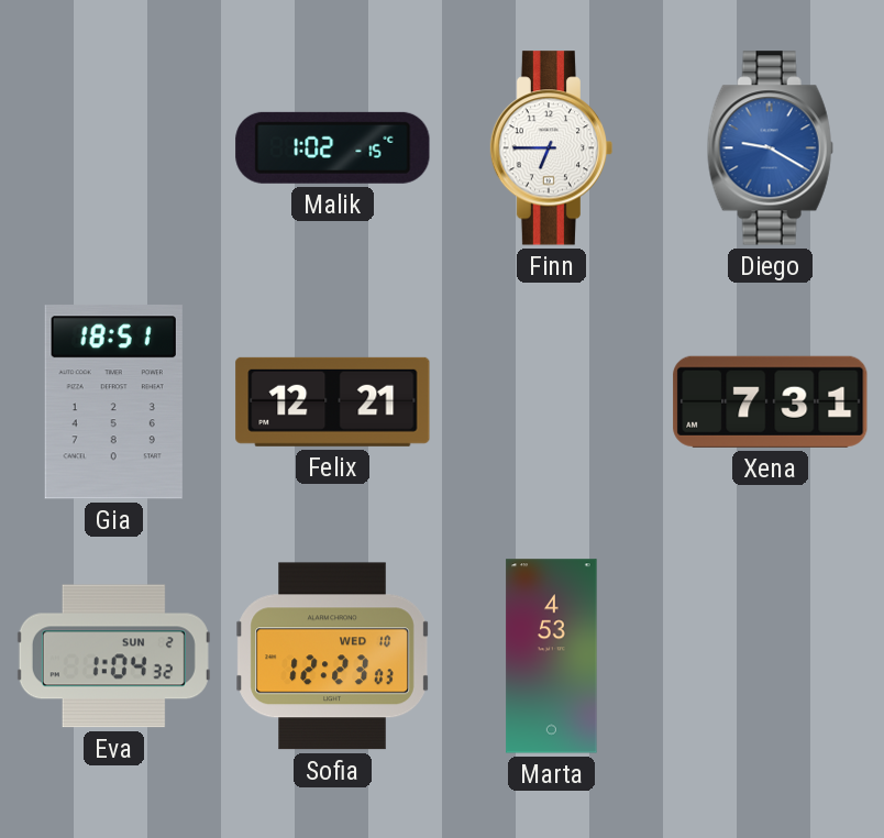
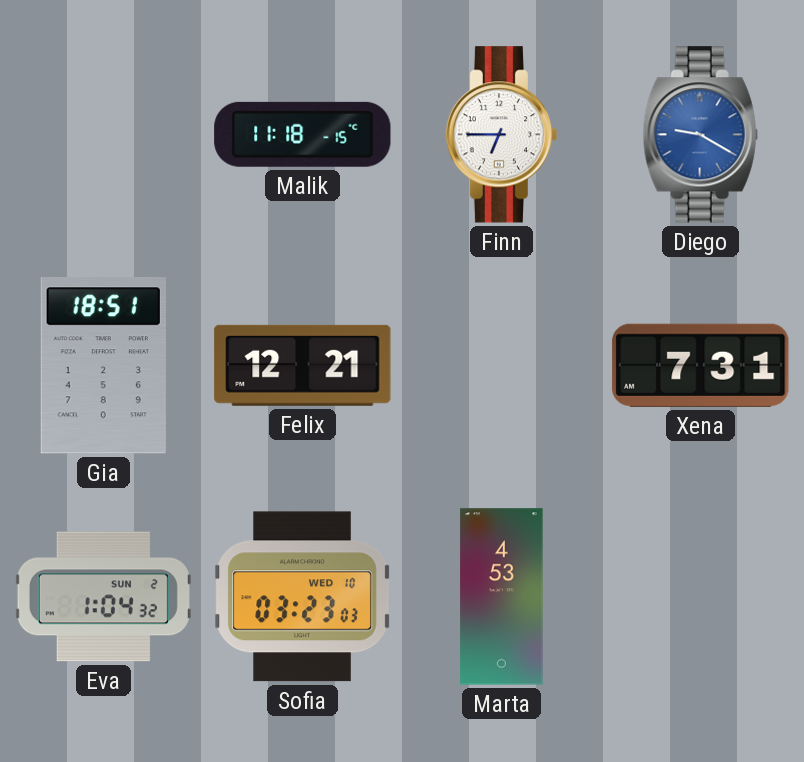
Malik: 1:02 -> 11:18
Sofia: 12:23 -> 03:23
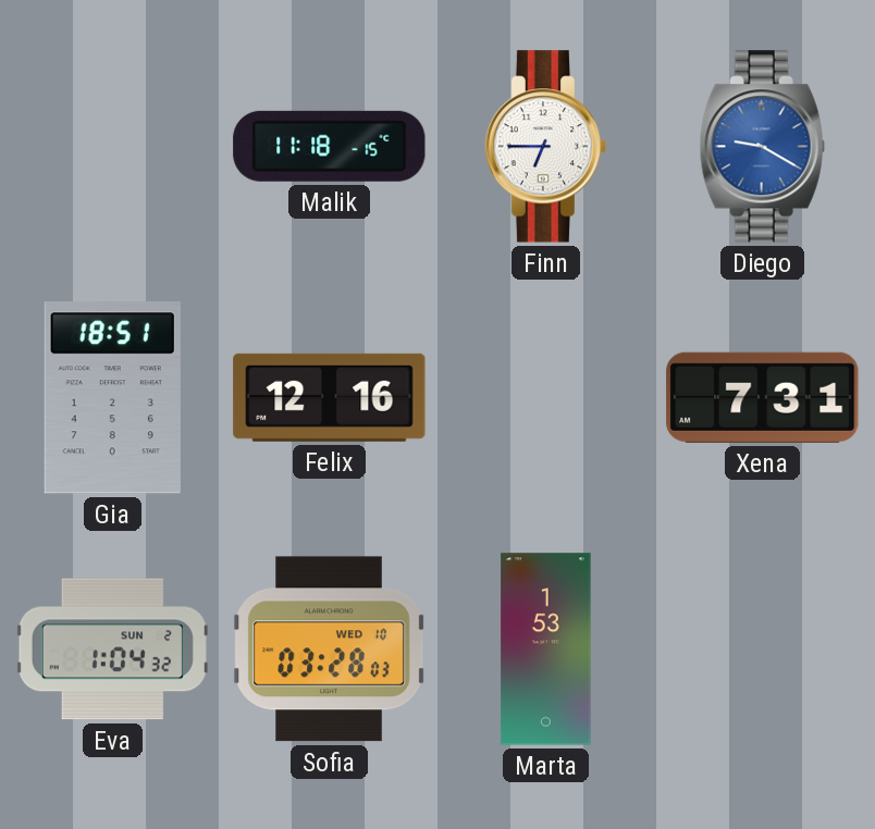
Felix: 12:21 -> 12:16
Sofia: 03:23 -> 03:28
Marta: 4:53 -> 1:53
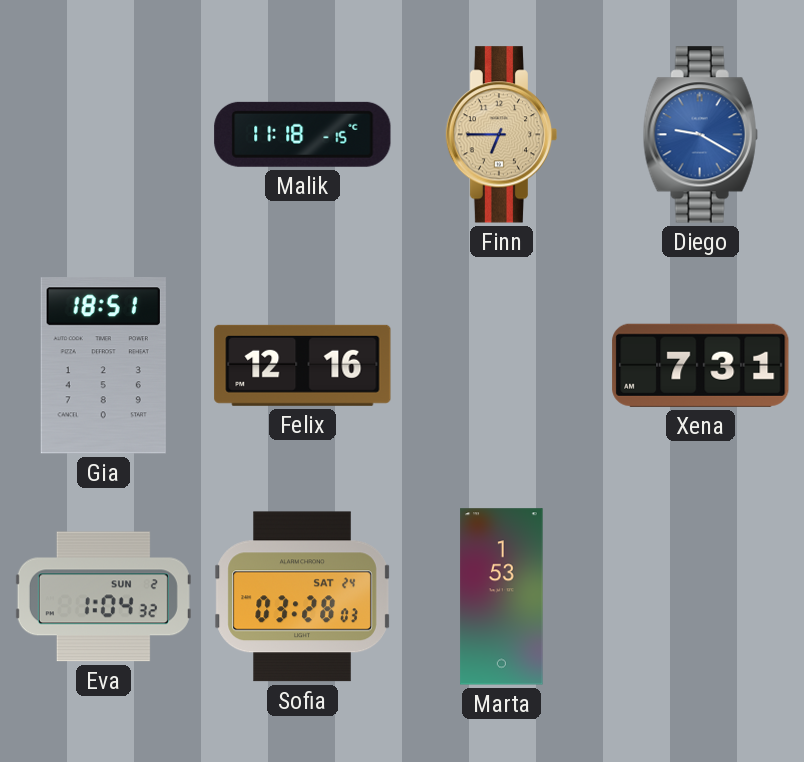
Finn dial: white -> champagne
Sofia date: WED 10 -> SAT 24
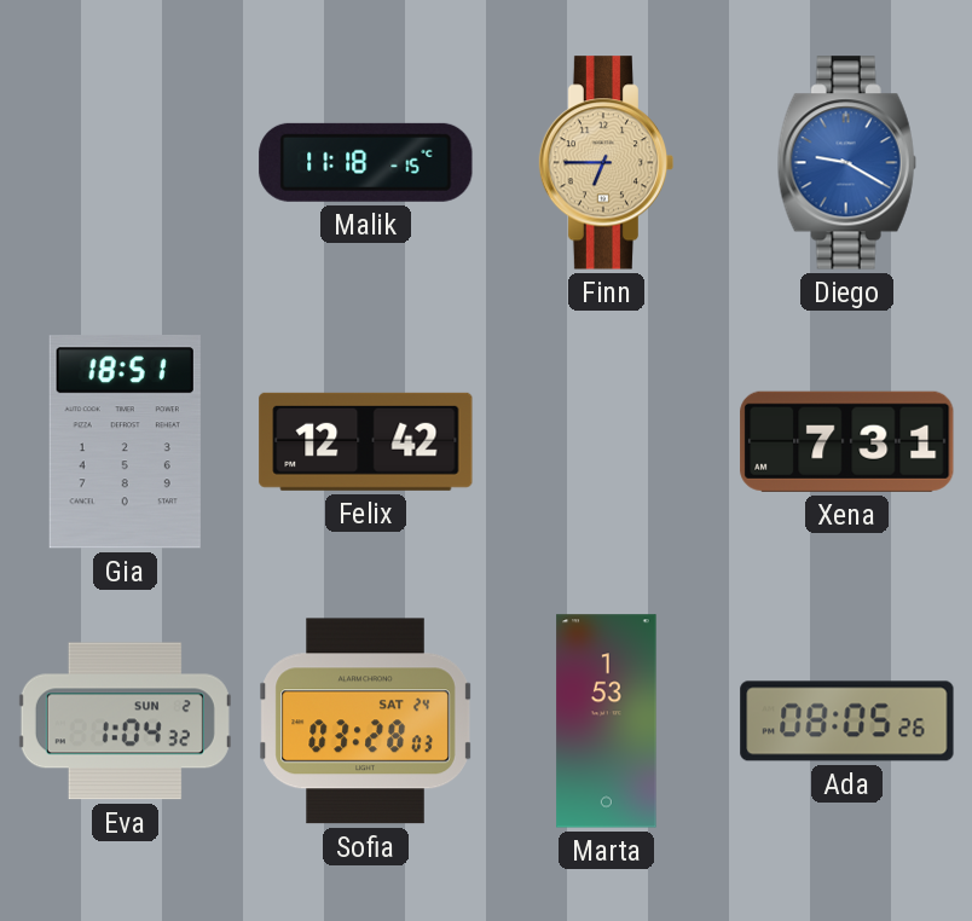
Felix: 12:16 -> 12:42
Ada: none -> 08:05
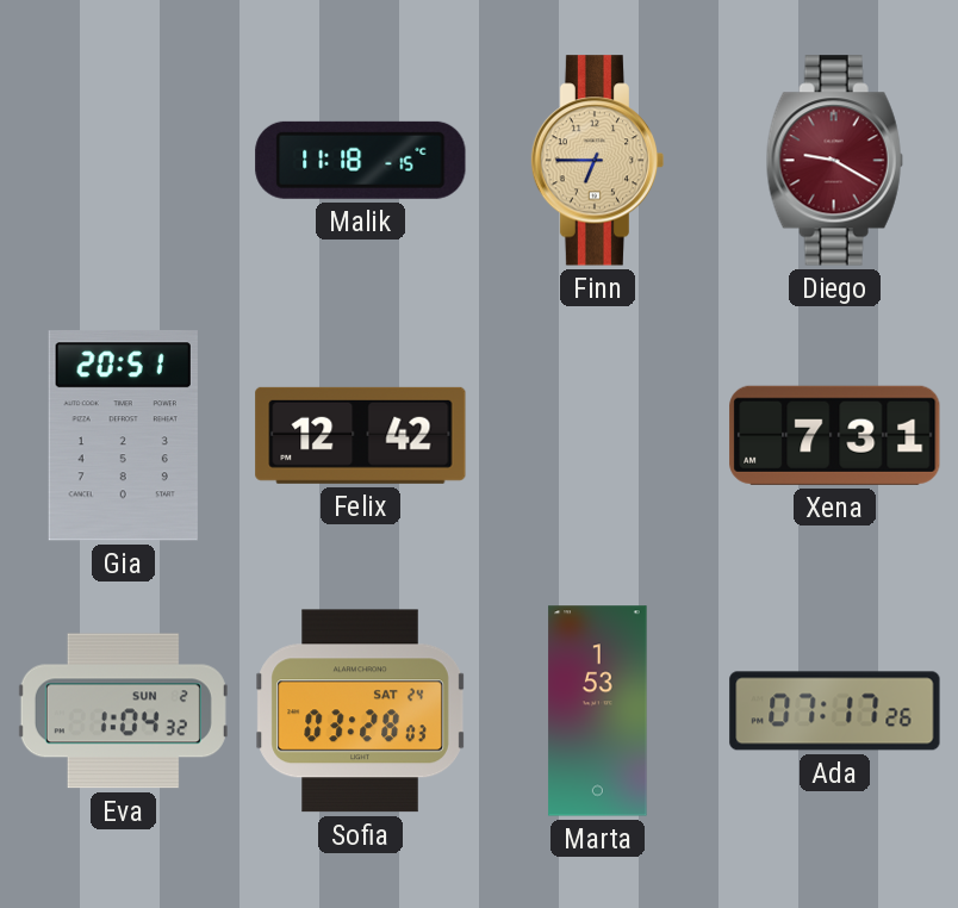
Diego dial: blue -> burgundy
Gia: 18:51 -> 20:51
Ada: 08:05 -> 07:17
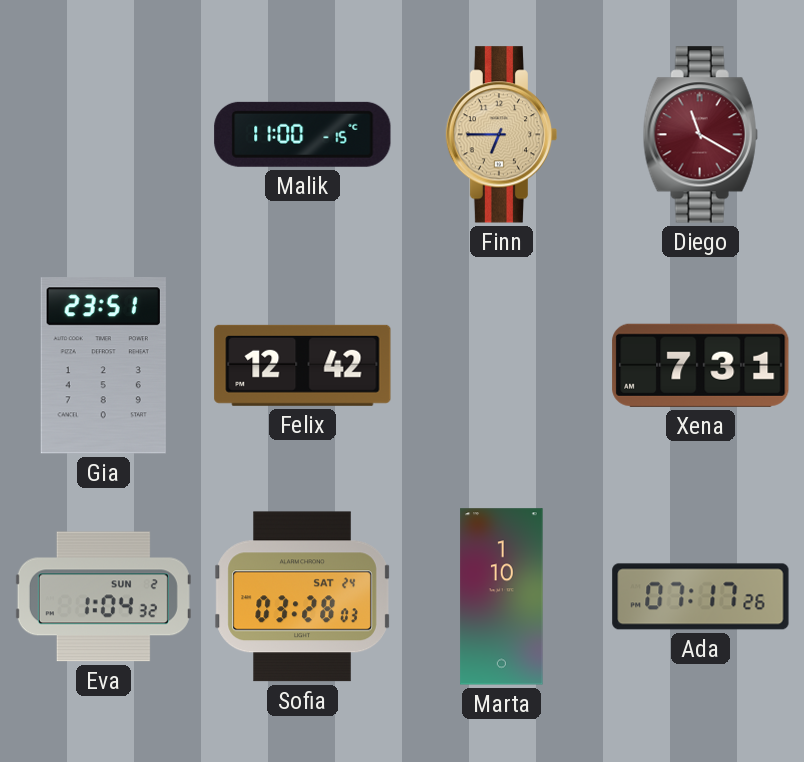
Malik: 11:18 -> 11:00
Diego: 9:20 -> 11:20
Gia: 20:51 -> 23:51
Marta: 1:53 -> 1:10
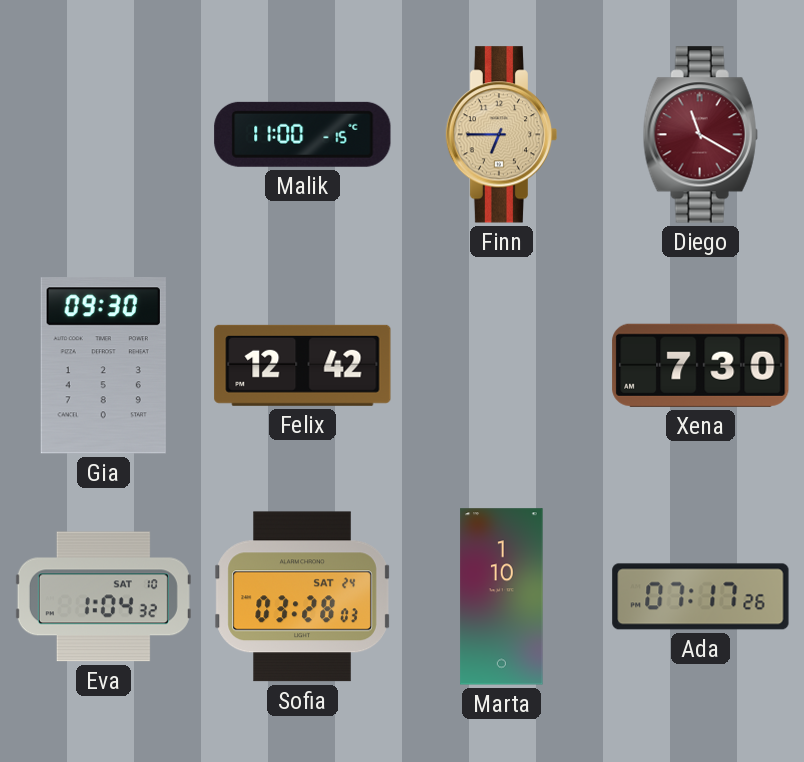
Gia: 23:51 -> 09:30
Xena: 7:31 -> 7:30
Eva date: SUN 2 -> SAT 10
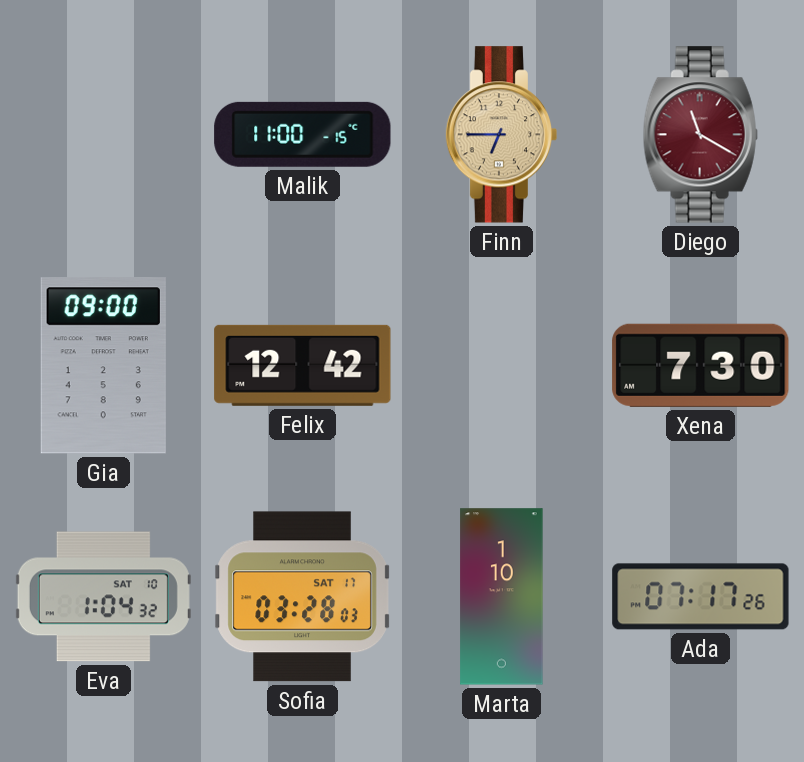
Gia: 09:30 -> 09:00
Sofia date: SAT 24 -> SAT 17
